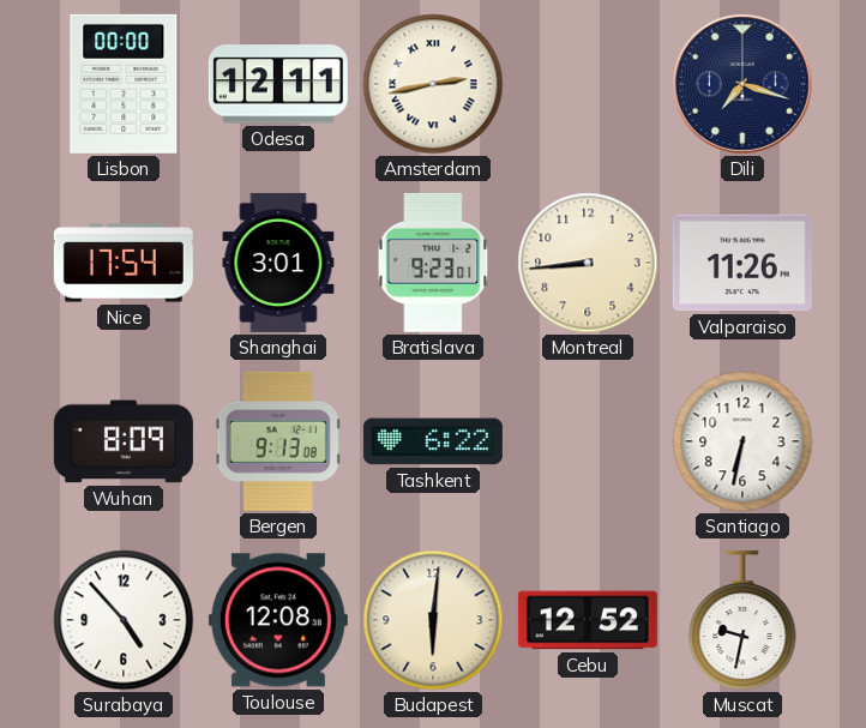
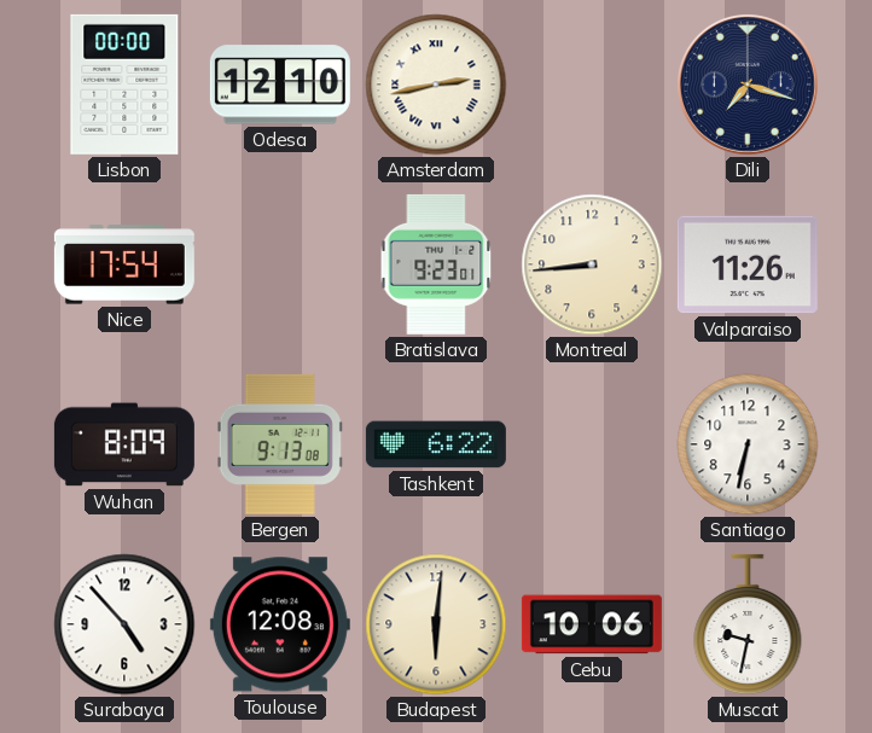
Odesa: 12:11 -> 12:10
Shanghai: 3:01 -> none
Cebu: 12:52 -> 10:06
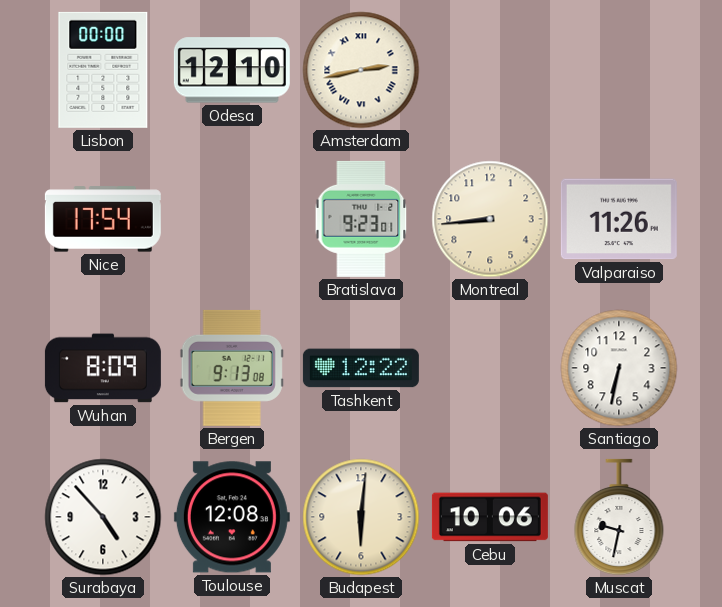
Dili: 7:18 -> none
Tashkent: 6:22 -> 12:22
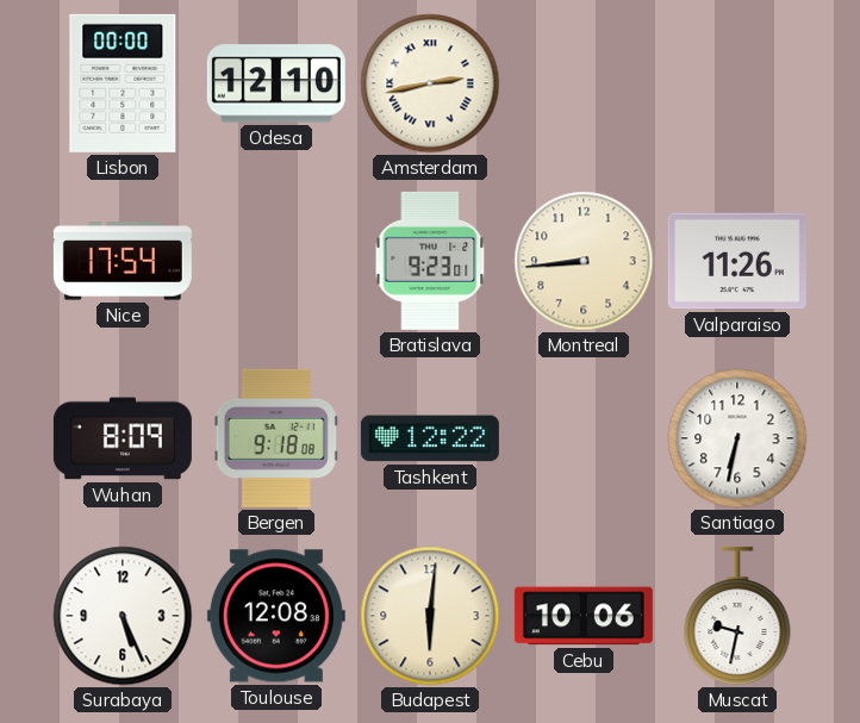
Bergen: 9:13 -> 9:18
Surabaya: 4:53 -> 5:26
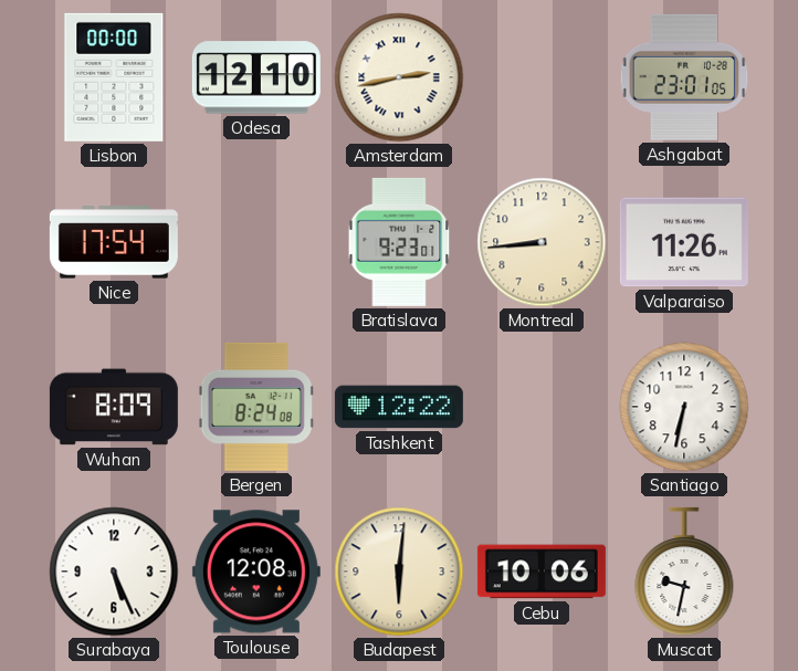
Ashgabat: none -> 23:01
Bergen: 9:18 -> 8:24
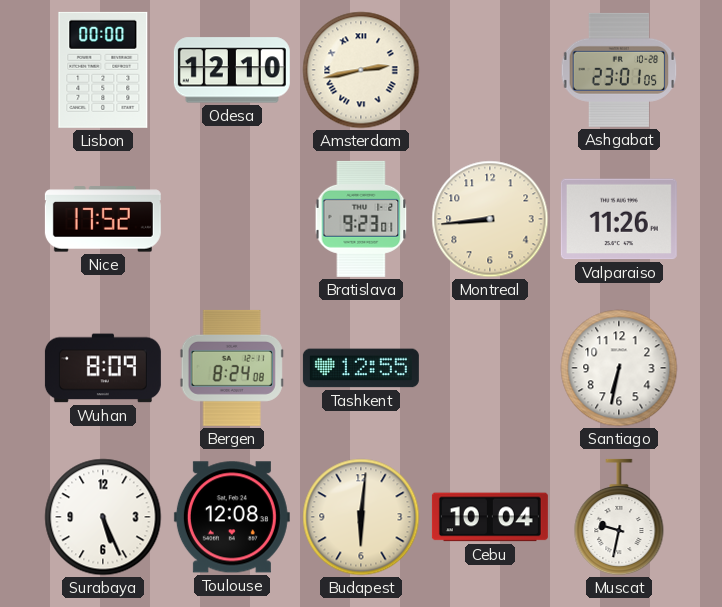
Nice: 17:54 -> 17:52
Tashkent: 12:22 -> 12:55
Cebu: 10:06 -> 10:04
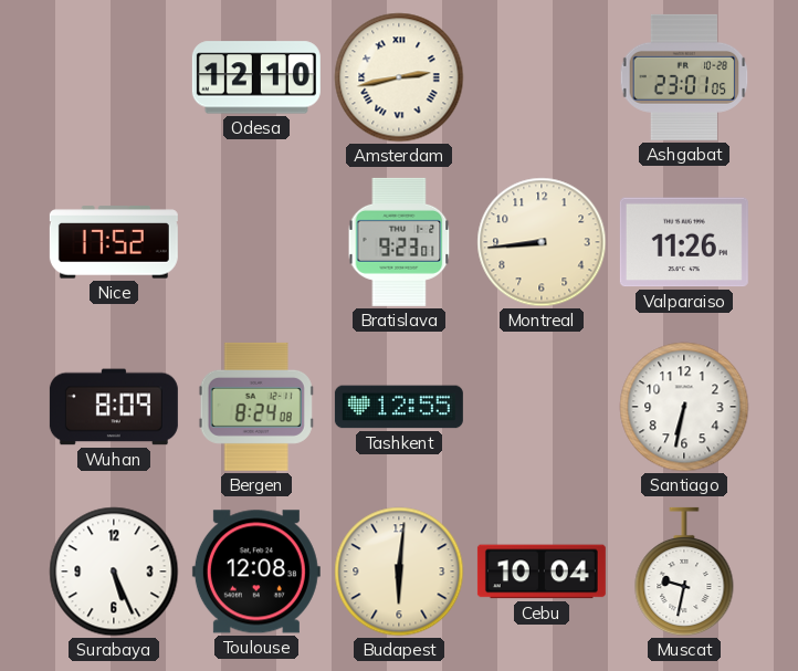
Lisbon: 00:00 -> none
